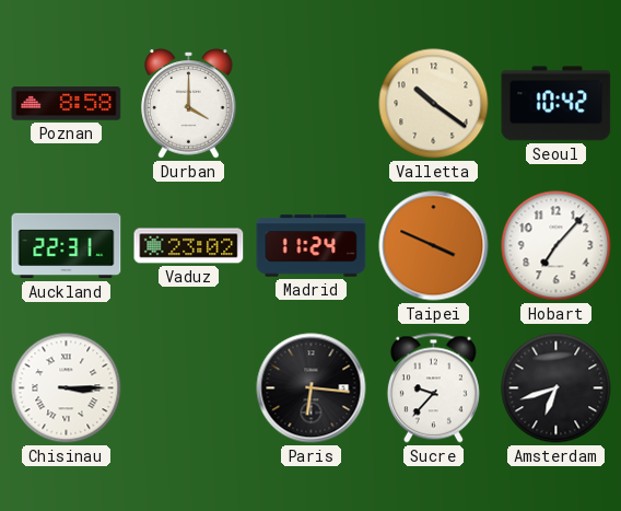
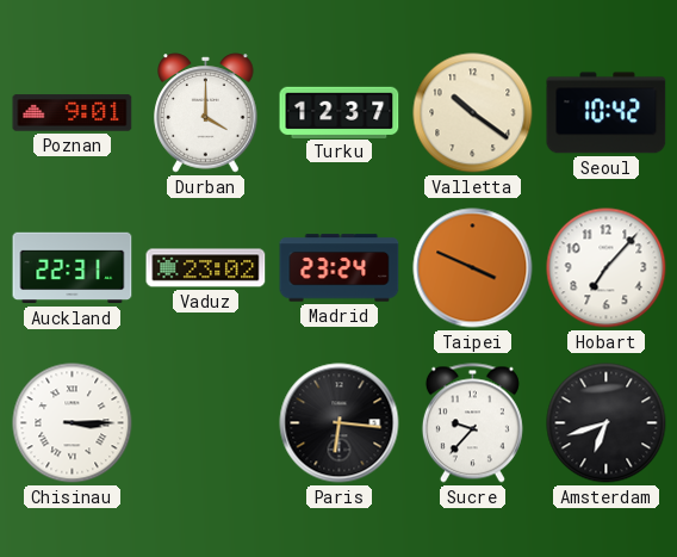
Poznan: 8:58 -> 9:01
Turku: none -> 12:37
Madrid: 11:24 -> 23:24
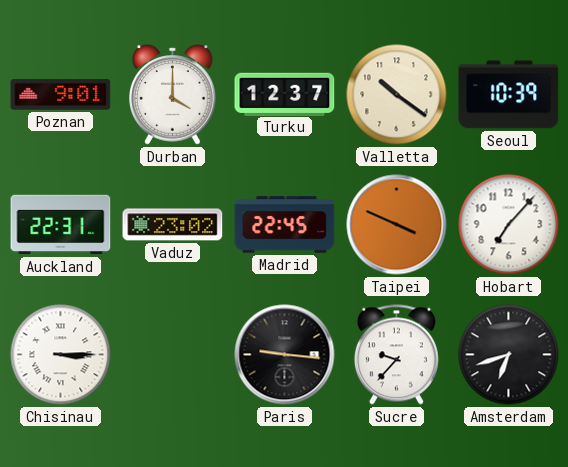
Seoul: 10:42 -> 10:39
Madrid: 23:24 -> 22:45
Paris: 6:16 -> 9:16
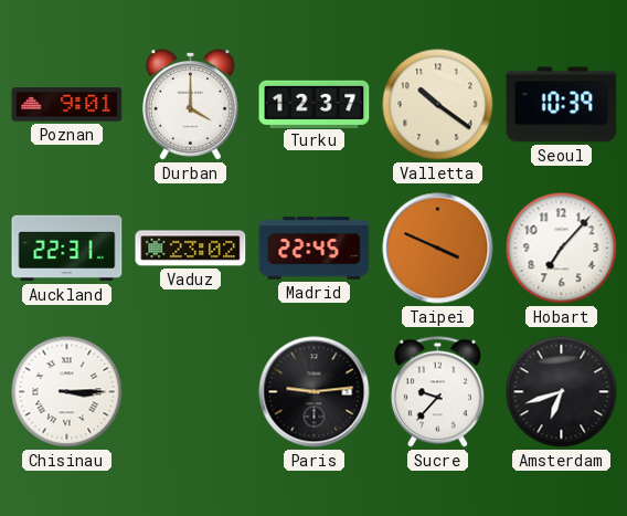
Paris: 9:16 -> 9:14
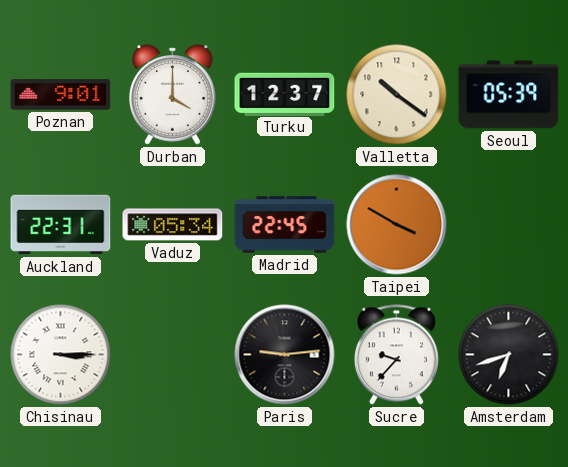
Seoul: 10:39 -> 05:39
Vaduz: 23:02 -> 05:34
Taipei: 3:49 -> 3:50
Hobart: 7:07 -> none
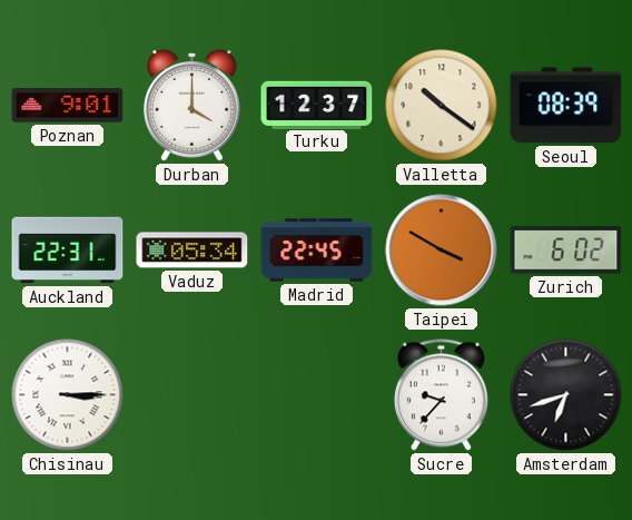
Seoul: 05:39 -> 08:39
Zurich: none -> 6:02
Paris: 9:14 -> none
